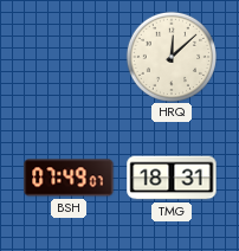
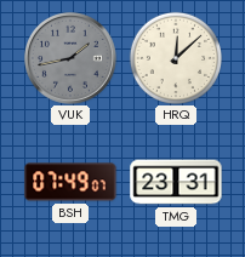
VUK: none -> 1:43
TMG: 18:31 -> 23:31
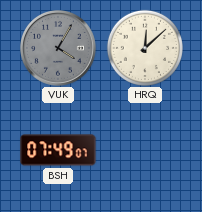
VUK: 1:43 -> 4:05
TMG: 23:31 -> none
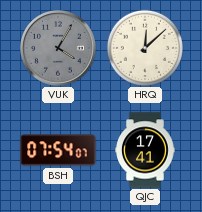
BSH: 07:49 -> 07:54
QJC: none -> 17:41
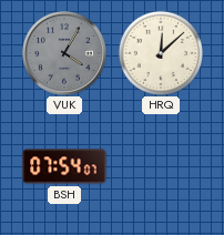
QJC: 17:41 -> none
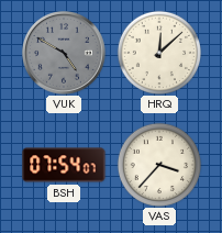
VUK: 4:05 -> 4:50
VAS: none -> 3:37
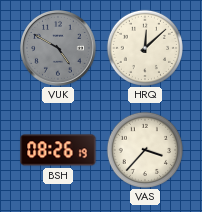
BSH: 07:54 -> 08:26
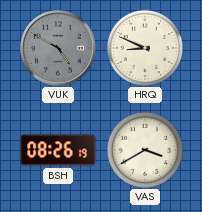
HRQ: 12:08 -> 8:49
VAS: 3:37 -> 3:40
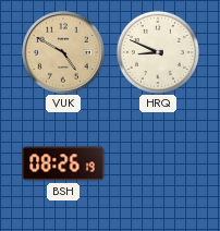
VUK dial: grey -> champagne
VAS: 3:40 -> none
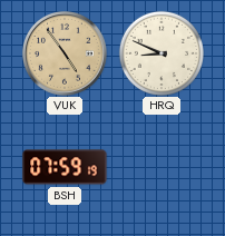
VUK: 4:50 -> 4:54
BSH: 08:26 -> 07:59
